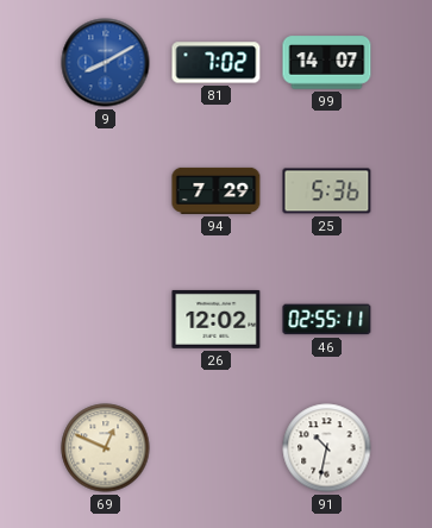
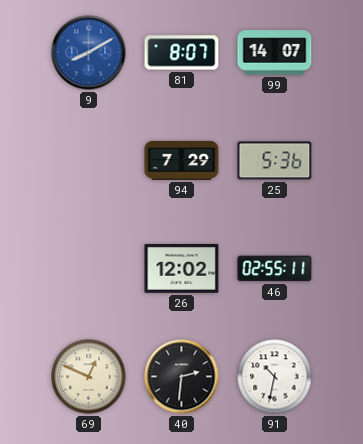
81: 7:02 -> 8:07
40: none -> 2:31
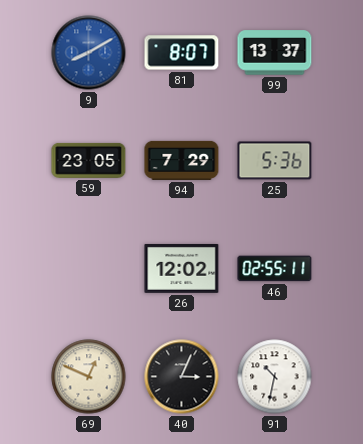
99: 14:07 -> 13:37
59: none -> 23:05
40: 2:31 -> 3:04
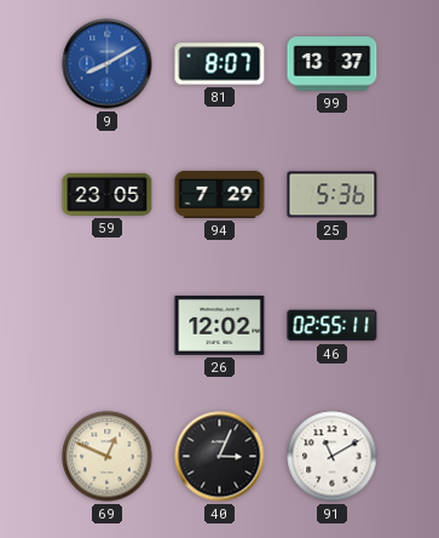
91: 10:32 -> 11:10
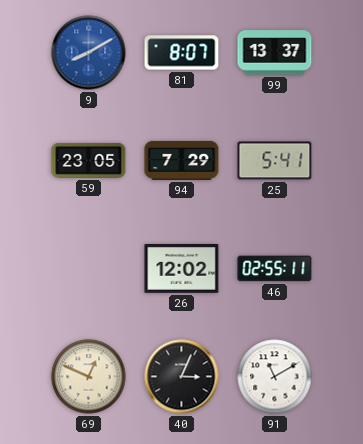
25: 5:36 -> 5:41
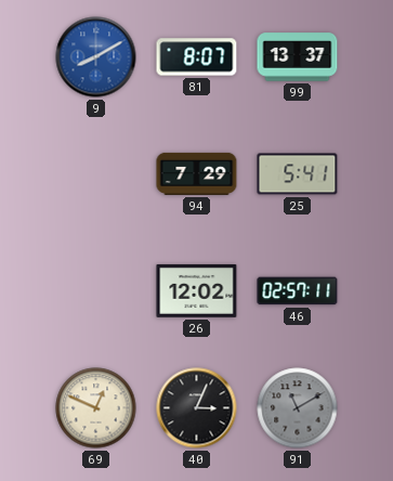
59: 23:05 -> none
46: 02:55 -> 02:57
91 dial: white -> grey
